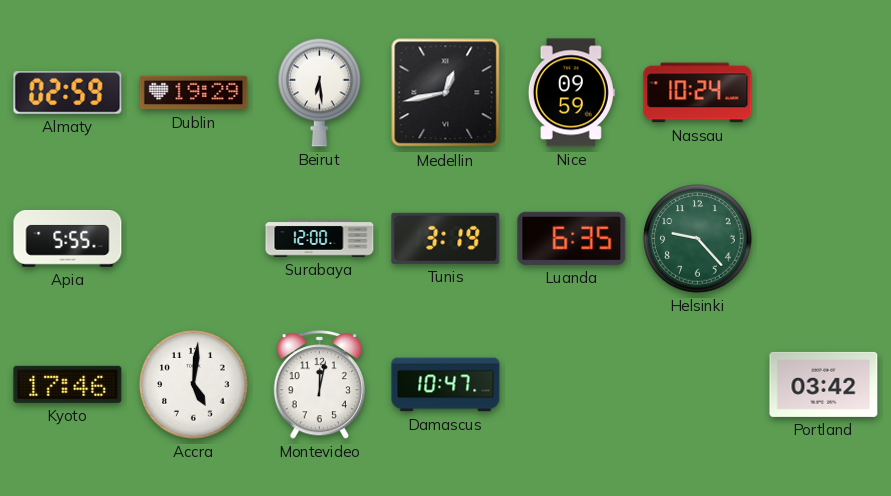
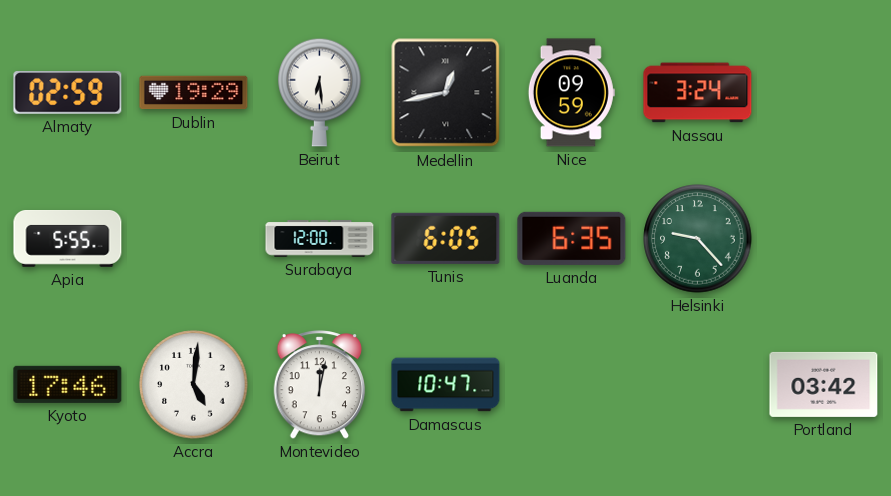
Nassau: 10:24 -> 3:24
Tunis: 3:19 -> 6:05
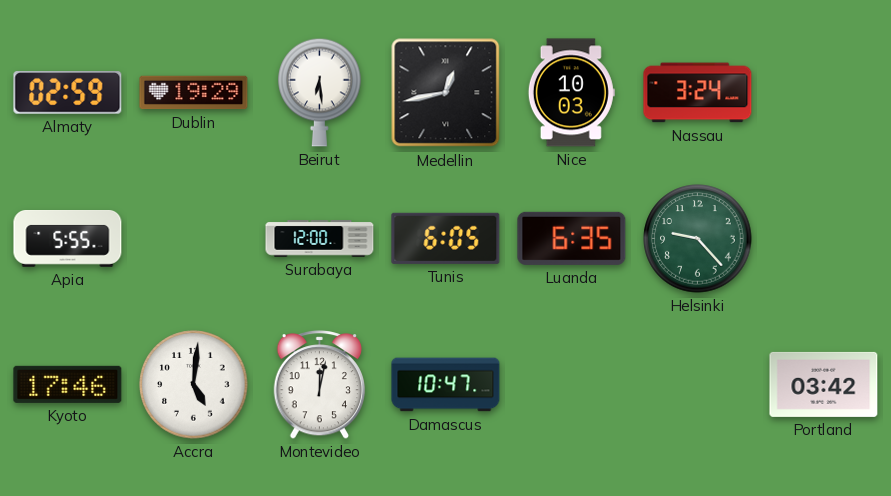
Nice: 09:59 -> 10:03
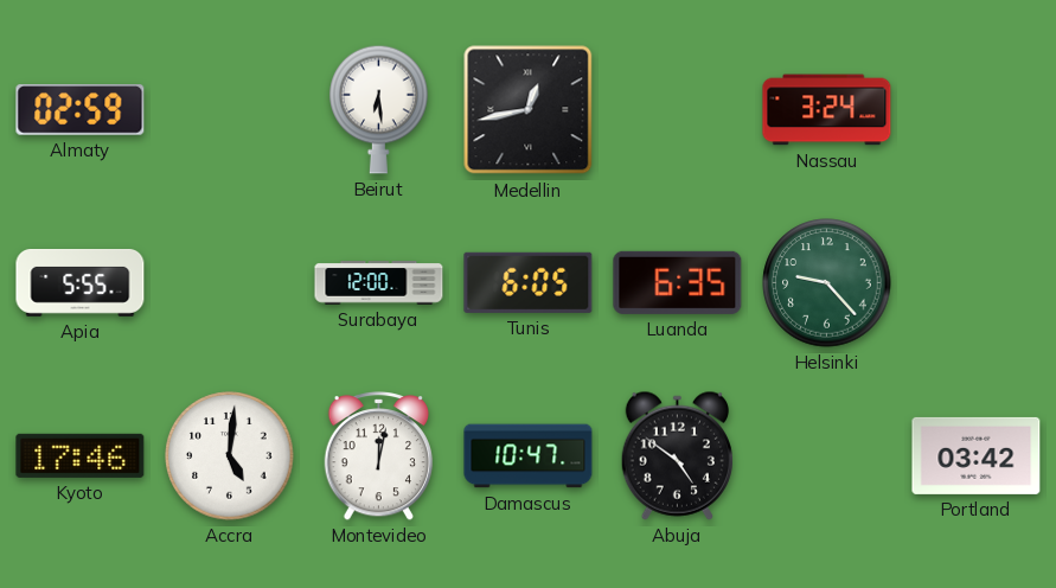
Dublin: 19:29 -> none
Nice: 10:03 -> none
Abuja: none -> 4:51
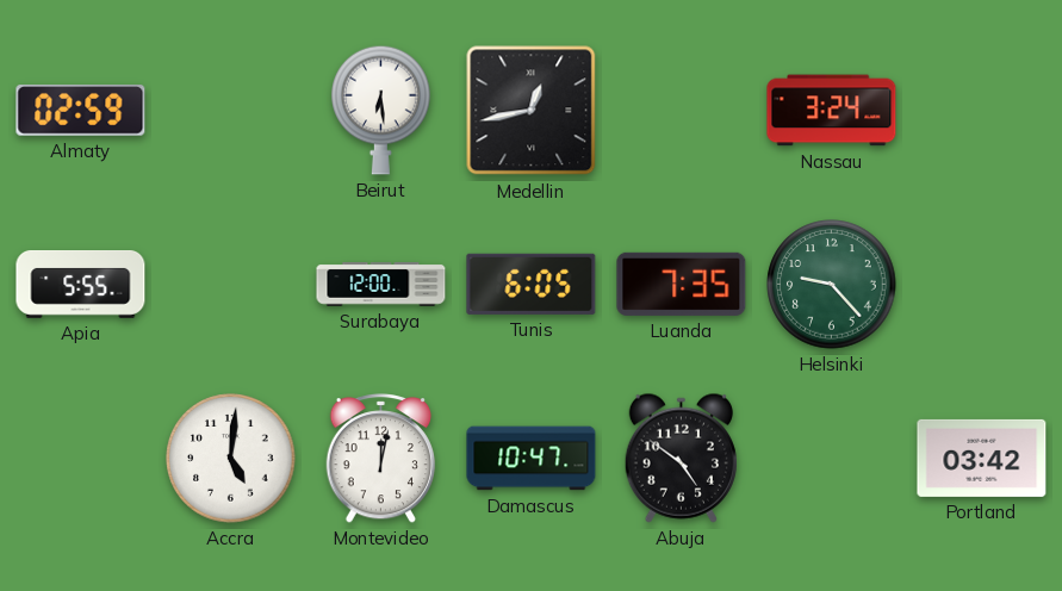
Luanda: 6:35 -> 7:35
Kyoto: 17:46 -> none
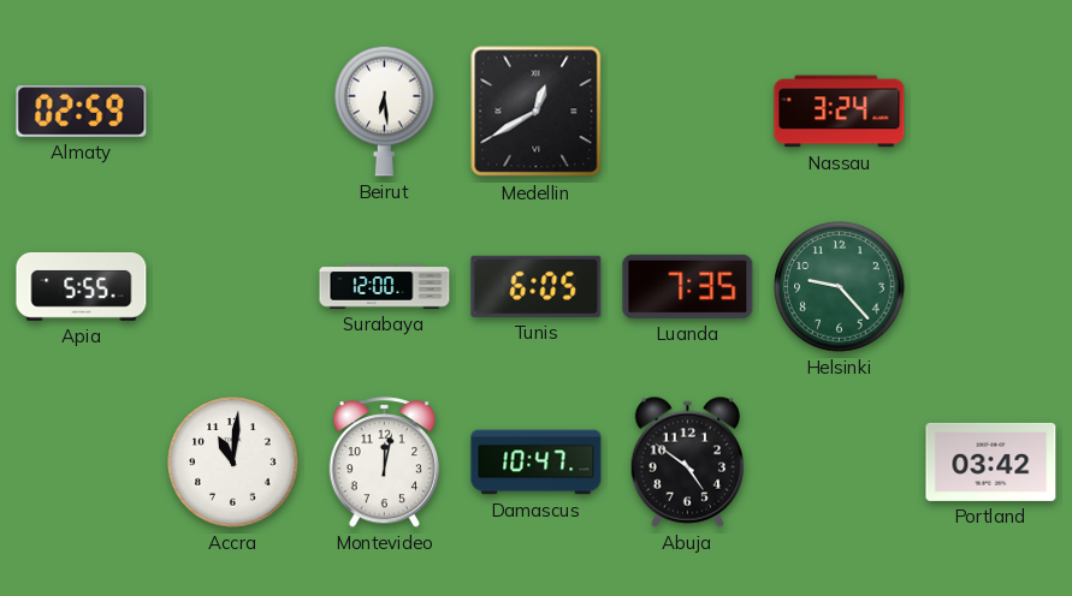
Medellin: 12:43 -> 12:40
Accra: 5:01 -> 11:01
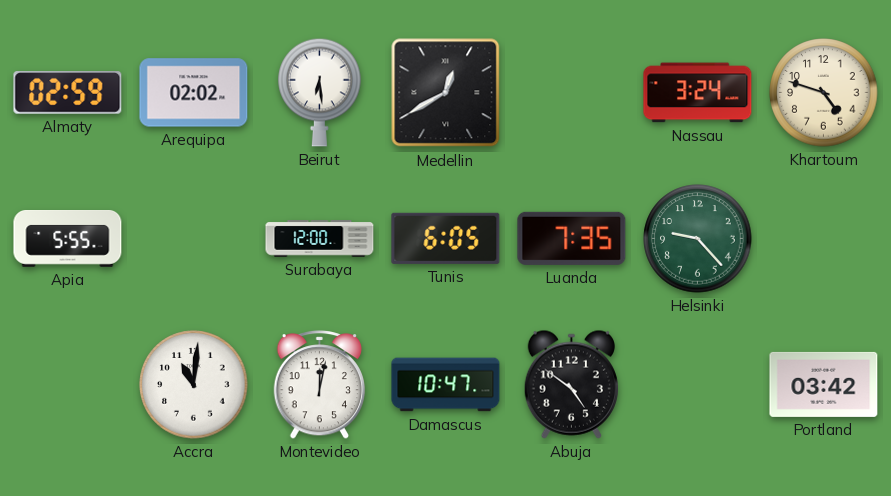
Arequipa: none -> 02:02
Khartoum: none -> 4:48
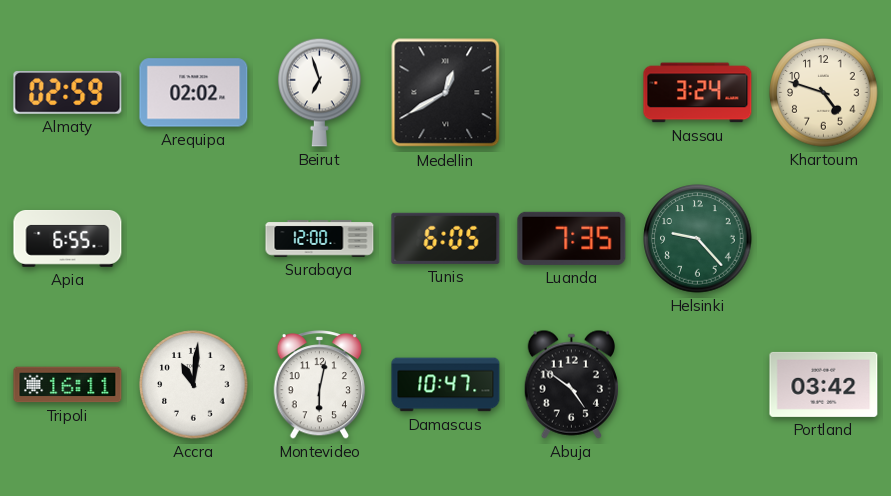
Beirut: 6:29 -> 6:57
Apia: 5:55 -> 6:55
Tripoli: none -> 16:11
Montevideo: 12:02 -> 6:02
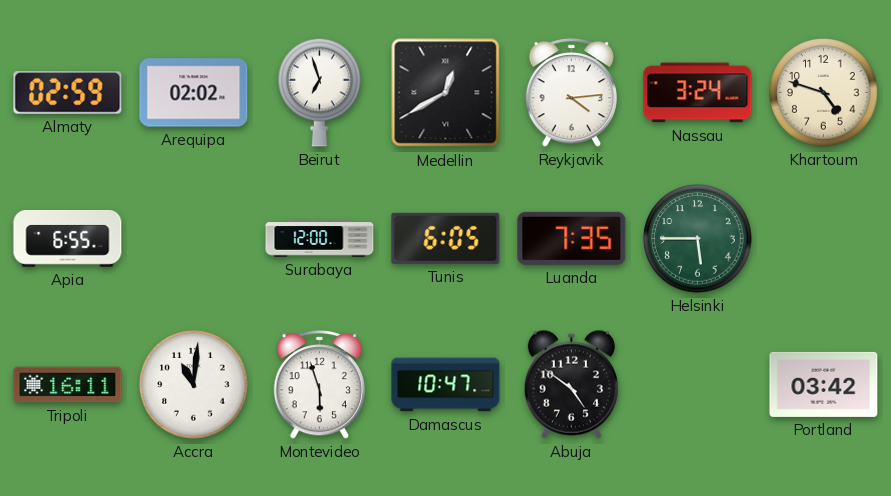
Reykjavik: none -> 4:14
Helsinki: 9:23 -> 5:45
Montevideo: 6:02 -> 5:57
